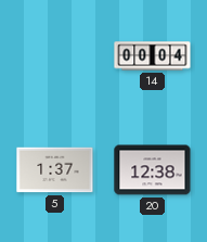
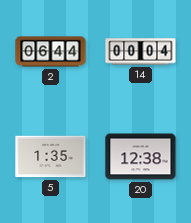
2: none -> 06:44
5: 1:37 -> 1:35
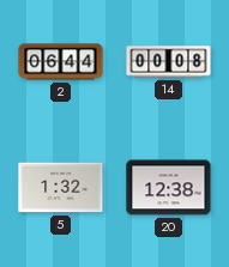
14: 00:04 -> 00:08
5: 1:35 -> 1:32
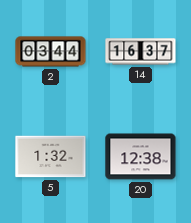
2: 06:44 -> 03:44
14: 00:08 -> 16:37
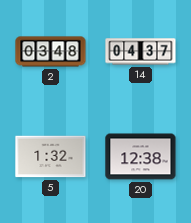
2: 03:44 -> 03:48
14: 16:37 -> 04:37
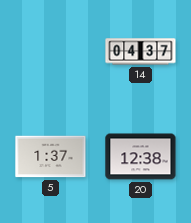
2: 03:48 -> none
5: 1:32 -> 1:37
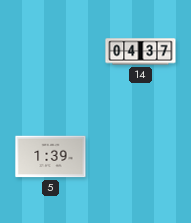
5: 1:37 -> 1:39
20: 12:38 -> none
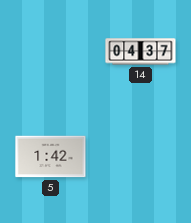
5: 1:39 -> 1:42
